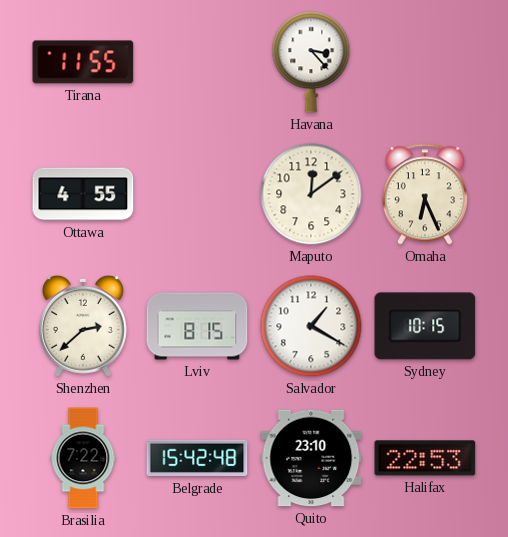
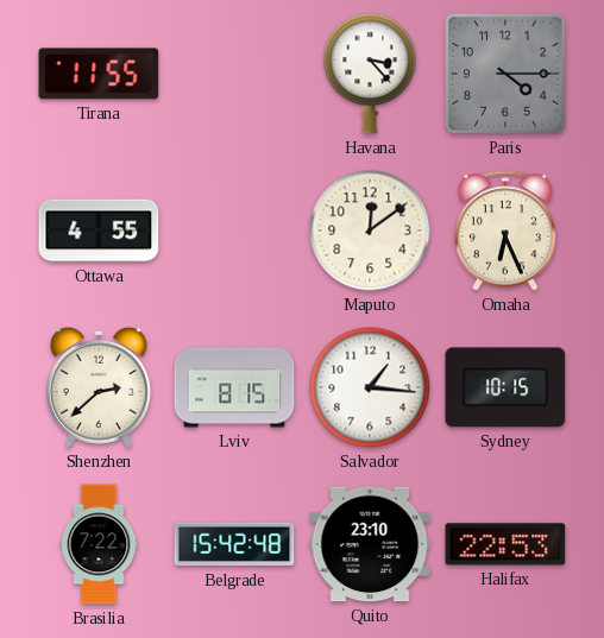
Paris: none -> 4:15
Salvador: 1:20 -> 1:16
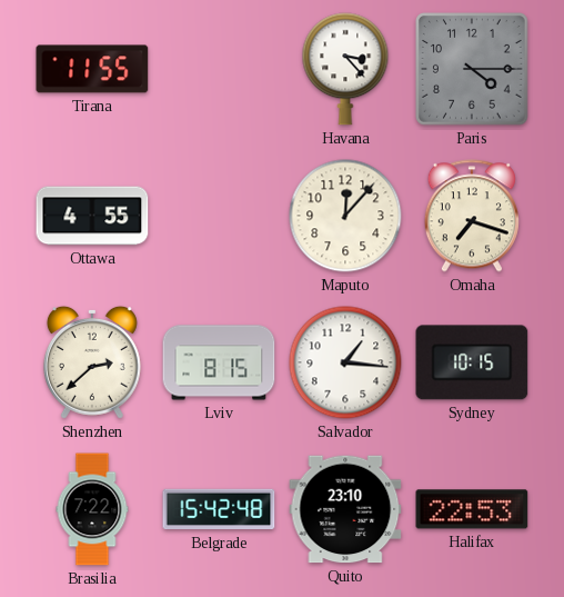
Maputo: 12:09 -> 12:07
Omaha: 6:26 -> 7:18
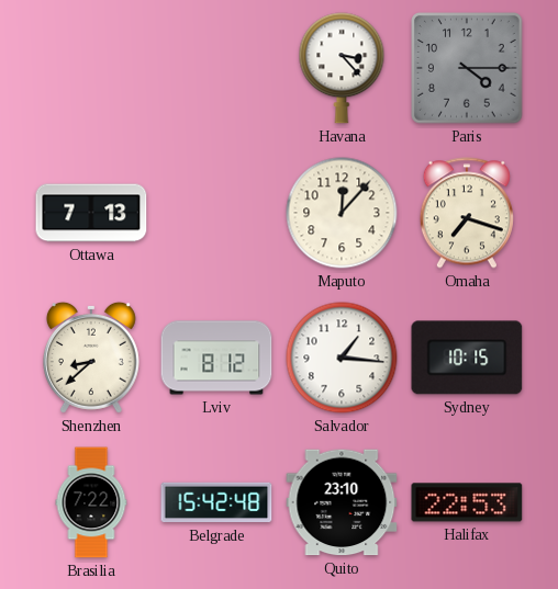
Tirana: 11:55 -> none
Ottawa: 4:55 -> 7:13
Shenzhen: 2:38 -> 8:38
Lviv: 8:15 -> 8:12
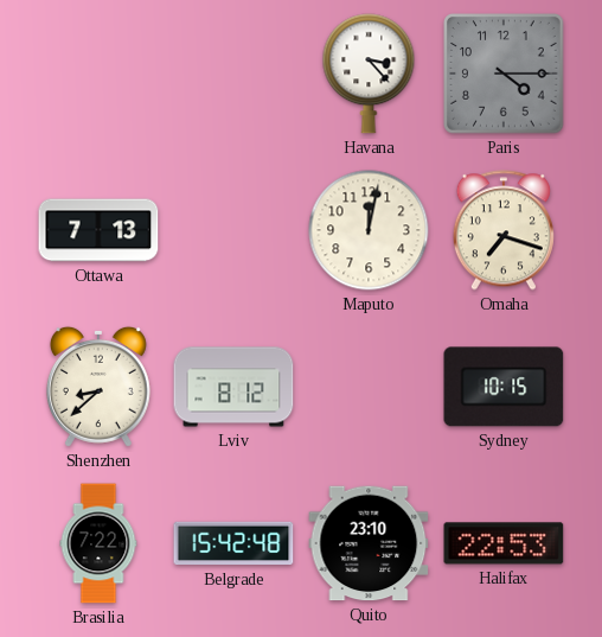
Maputo: 12:07 -> 12:02
Salvador: 1:16 -> none
